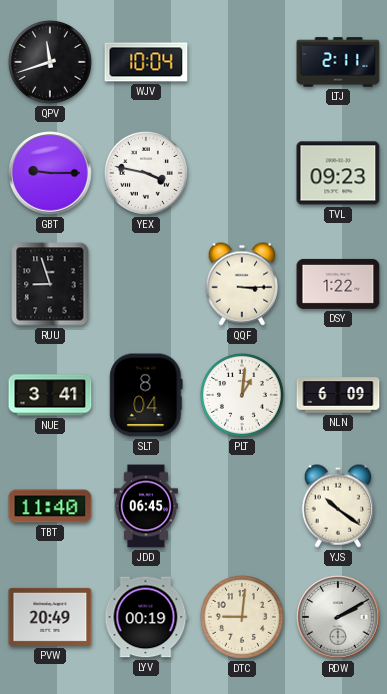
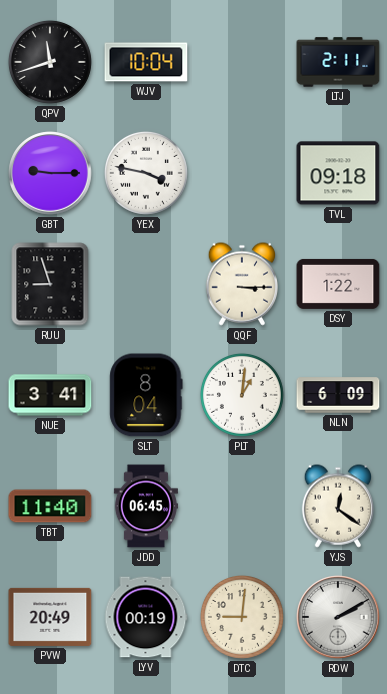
TVL: 09:23 -> 09:18
YJS: 10:21 -> 12:21
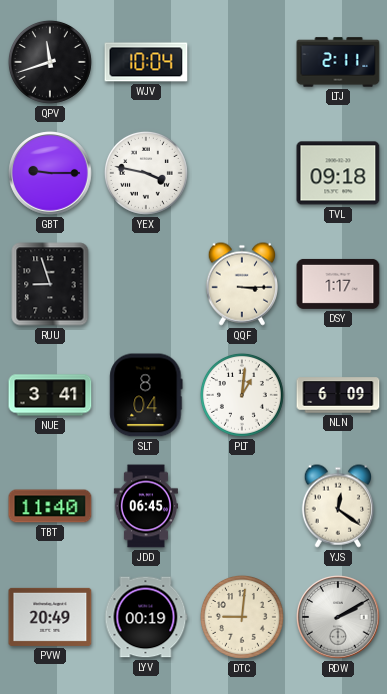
DSY: 1:22 -> 1:17
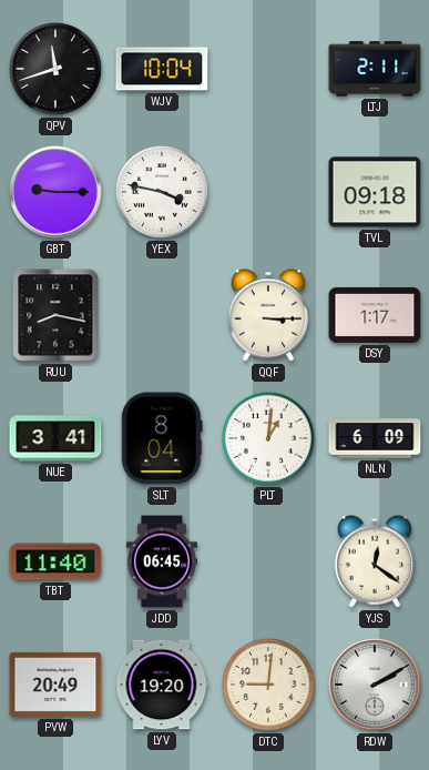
RUU: 8:57 -> 8:17
LYV: 00:19 -> 19:20
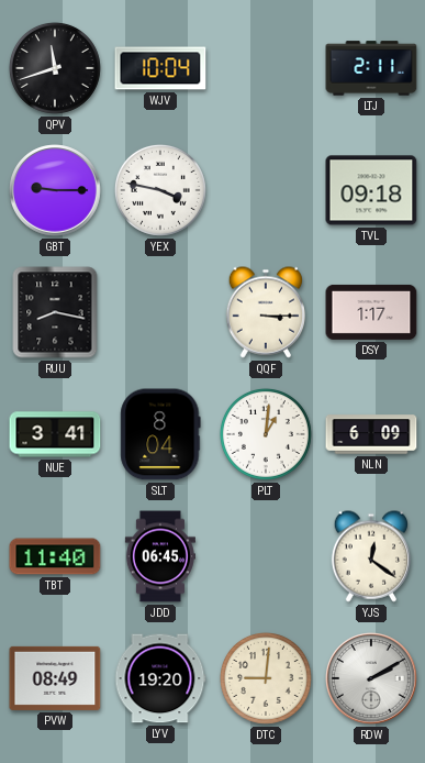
PVW: 20:49 -> 08:49
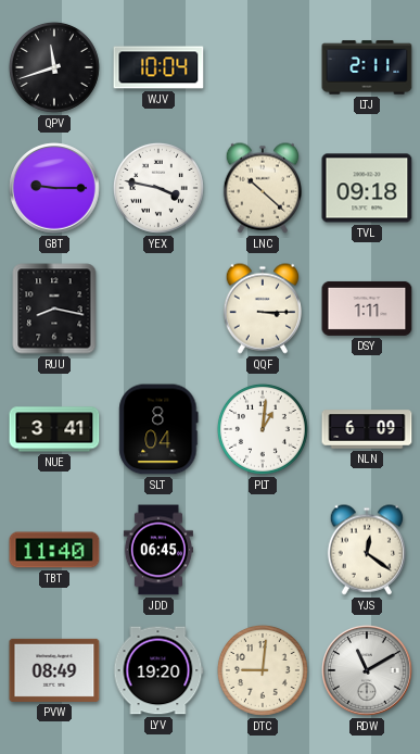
LNC: none -> 10:22
DSY: 1:17 -> 1:11
RDW: 2:10 -> 11:10
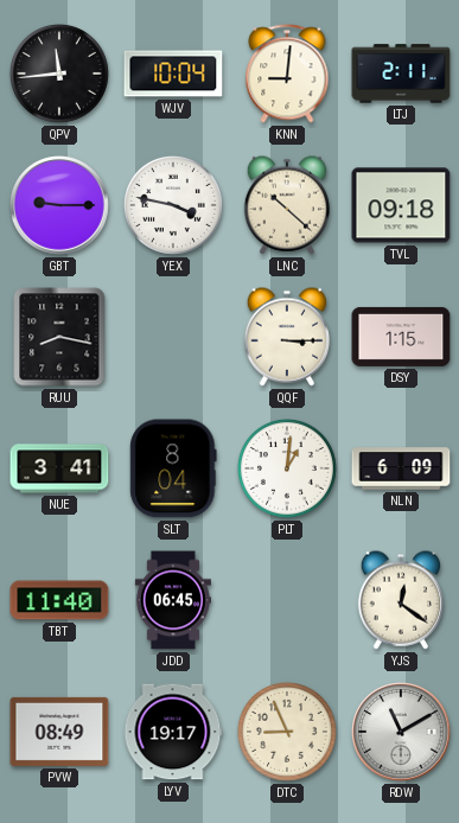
QPV: 11:42 -> 11:44
KNN: none -> 9:01
DSY: 1:11 -> 1:15
LYV: 19:20 -> 19:17
DTC: 9:01 -> 8:56
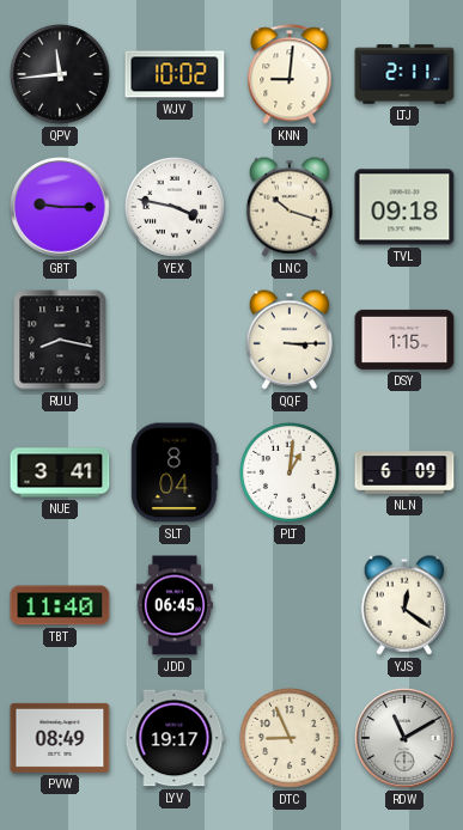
WJV: 10:04 -> 10:02
LNC: 10:22 -> 10:18
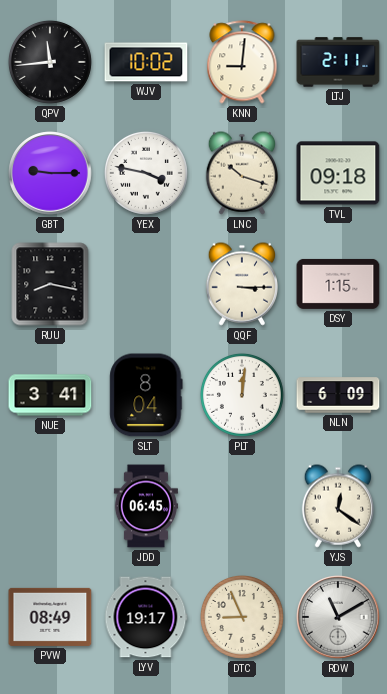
PLT: 1:01 -> 12:01
TBT: 11:40 -> none
